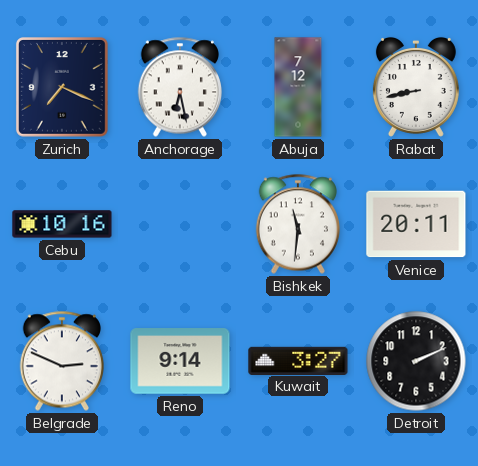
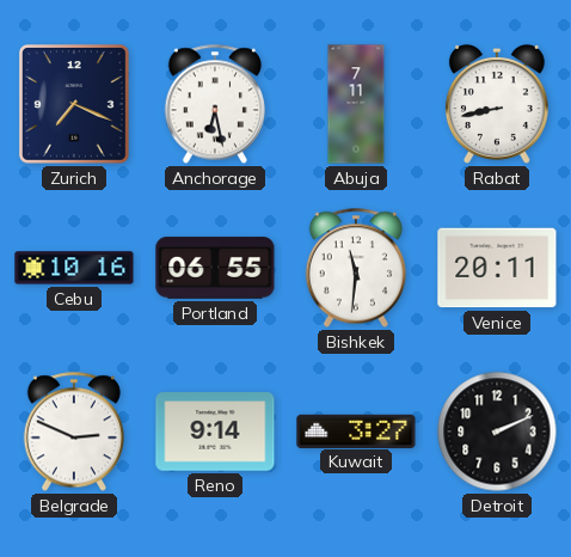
Abuja: 7:12 -> 7:11
Portland: none -> 06:55
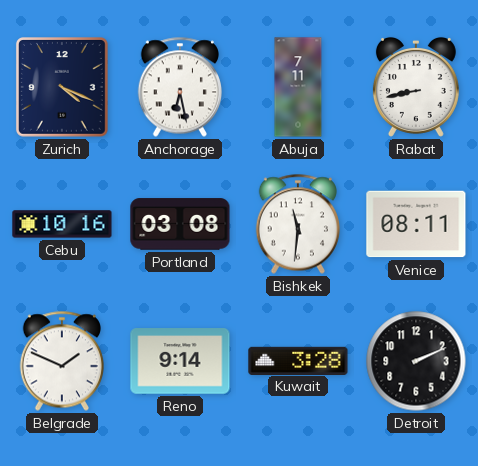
Zurich: 7:19 -> 4:19
Portland: 06:55 -> 03:08
Venice: 20:11 -> 08:11
Belgrade: 2:49 -> 1:49
Kuwait: 3:27 -> 3:28
